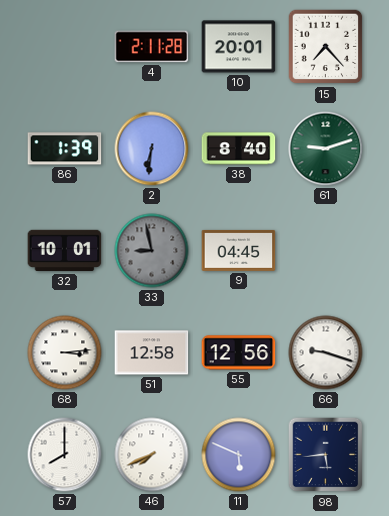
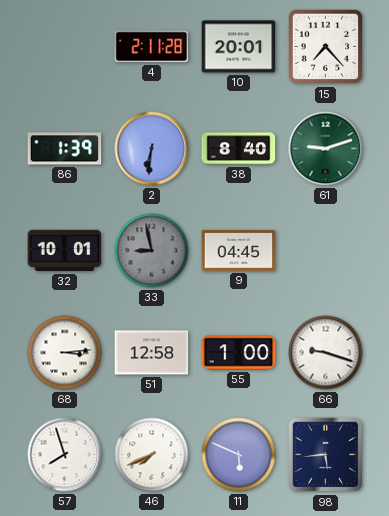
55: 12:56 -> 1:00
57: 8:00 -> 7:57
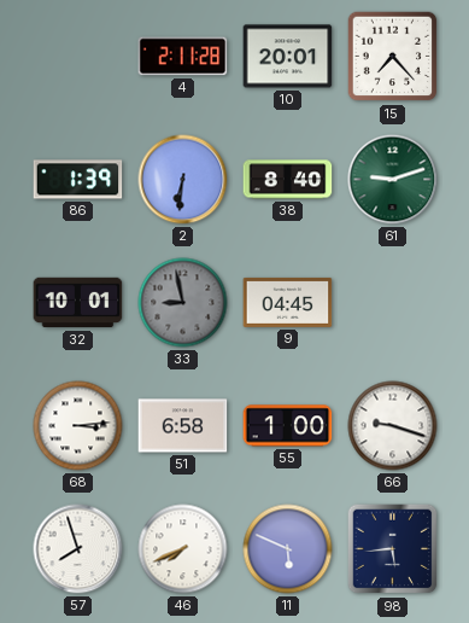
51: 12:58 -> 6:58
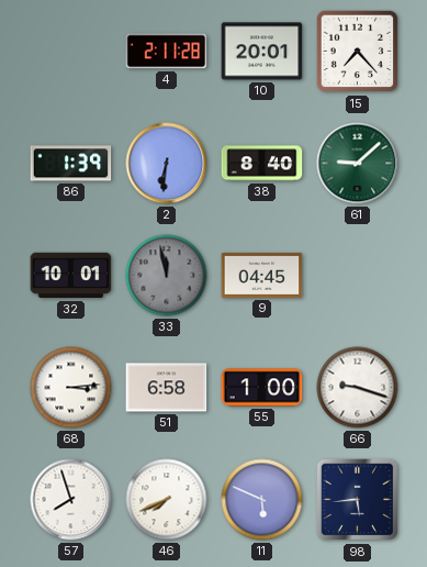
61: 9:12 -> 9:08
33: 8:58 -> 11:58
